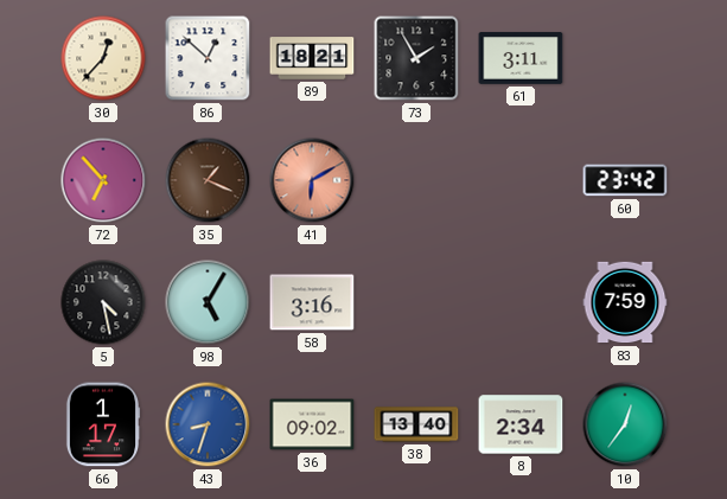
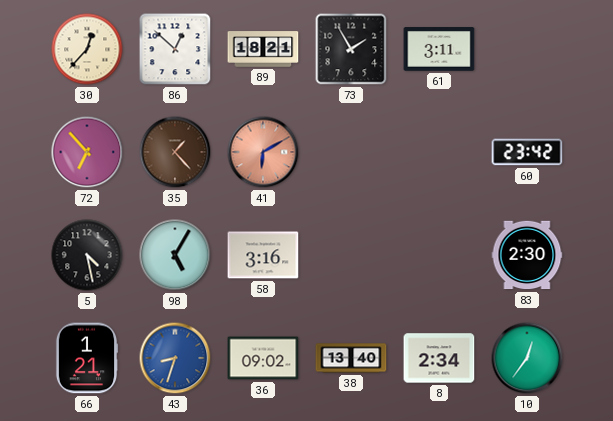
35: 1:19 -> 1:23
83: 7:59 -> 2:30
66: 1:17 -> 1:21
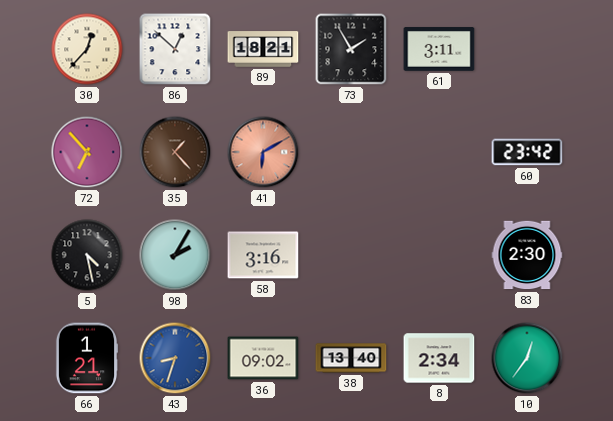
98: 5:05 -> 2:05
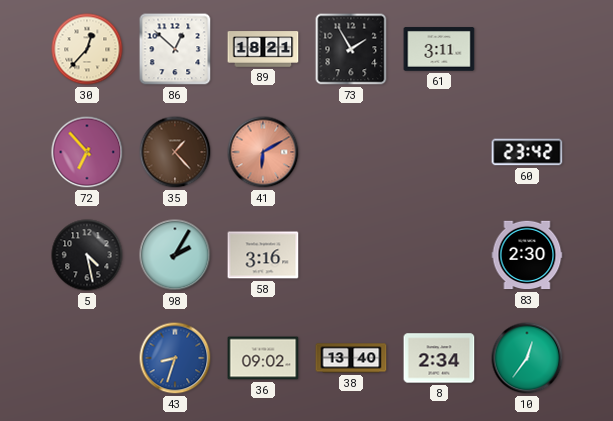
66: 1:21 -> none
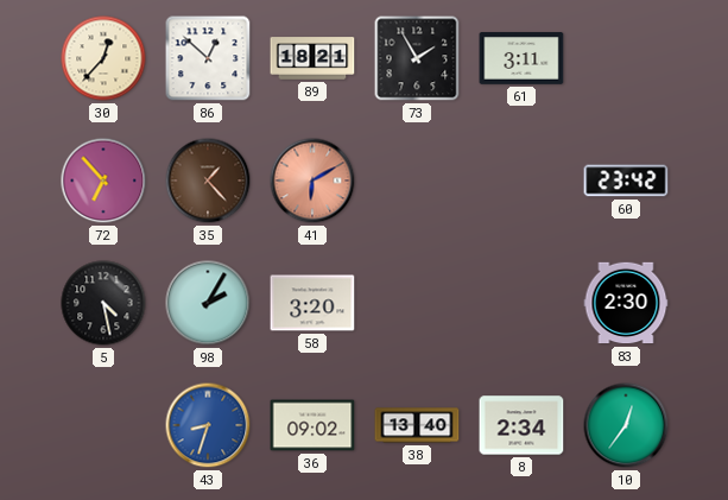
58: 3:16 -> 3:20
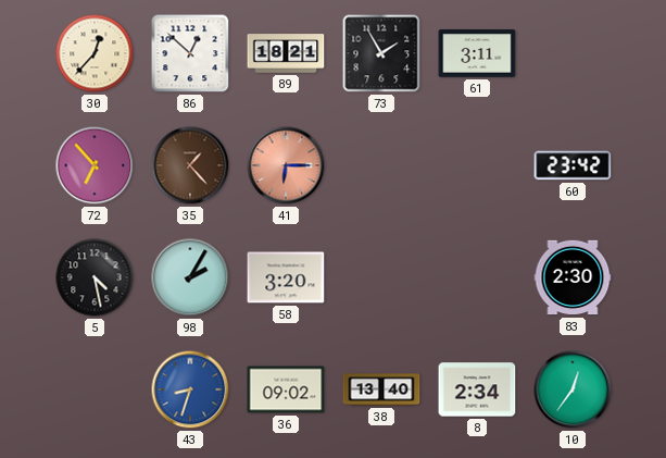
41: 6:10 -> 6:15
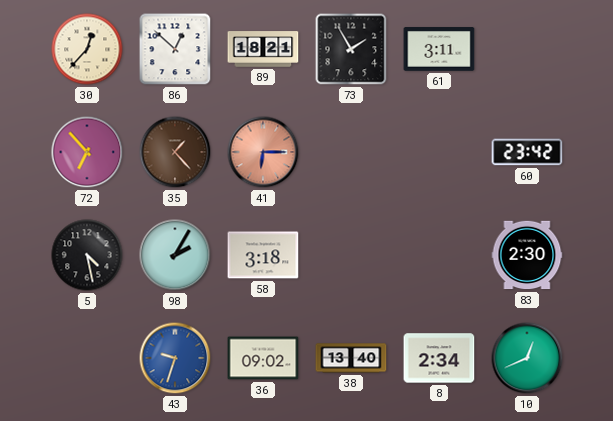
58: 3:20 -> 3:18
43: 8:33 -> 9:33
10: 12:36 -> 12:41
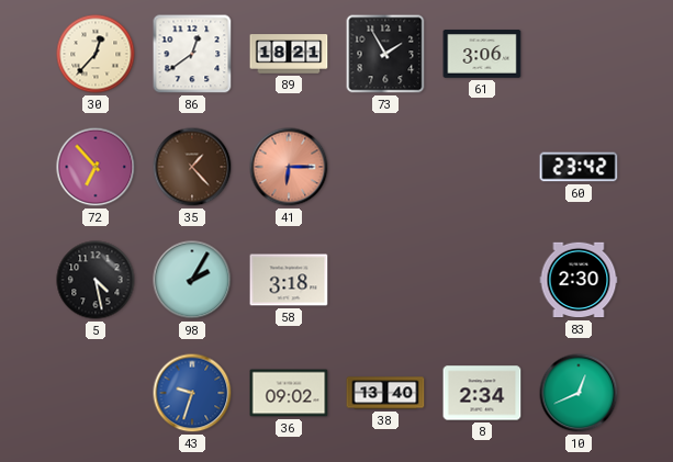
86: 12:52 -> 12:39
61: 3:11 -> 3:06
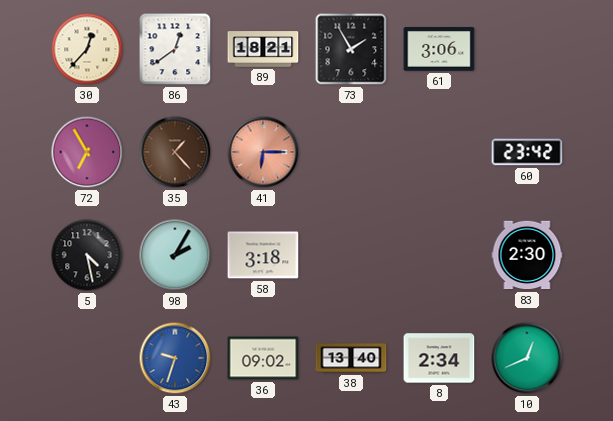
72: 6:53 -> 6:55
